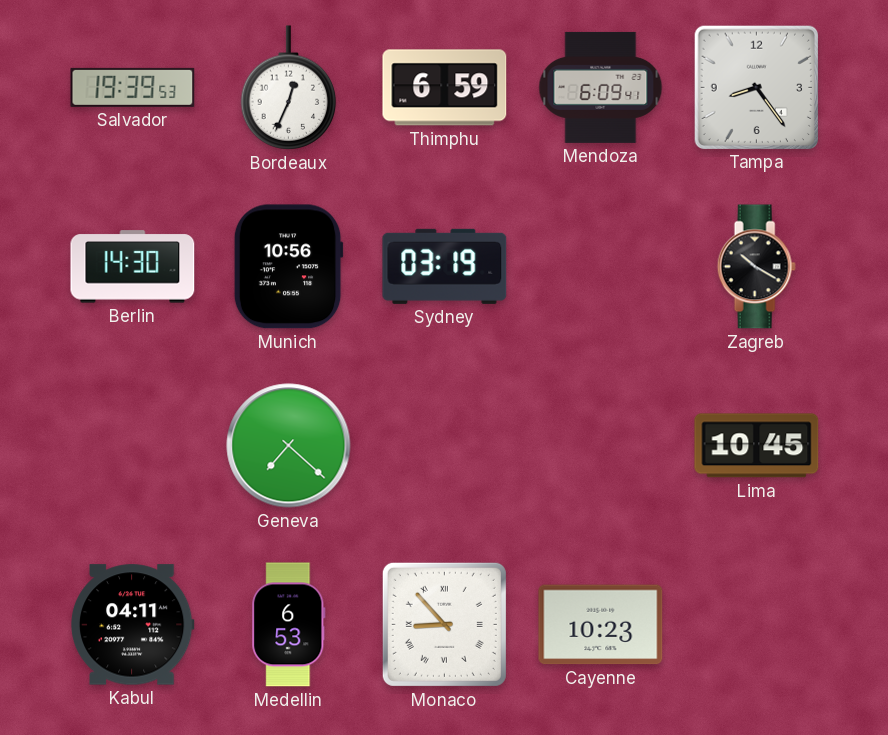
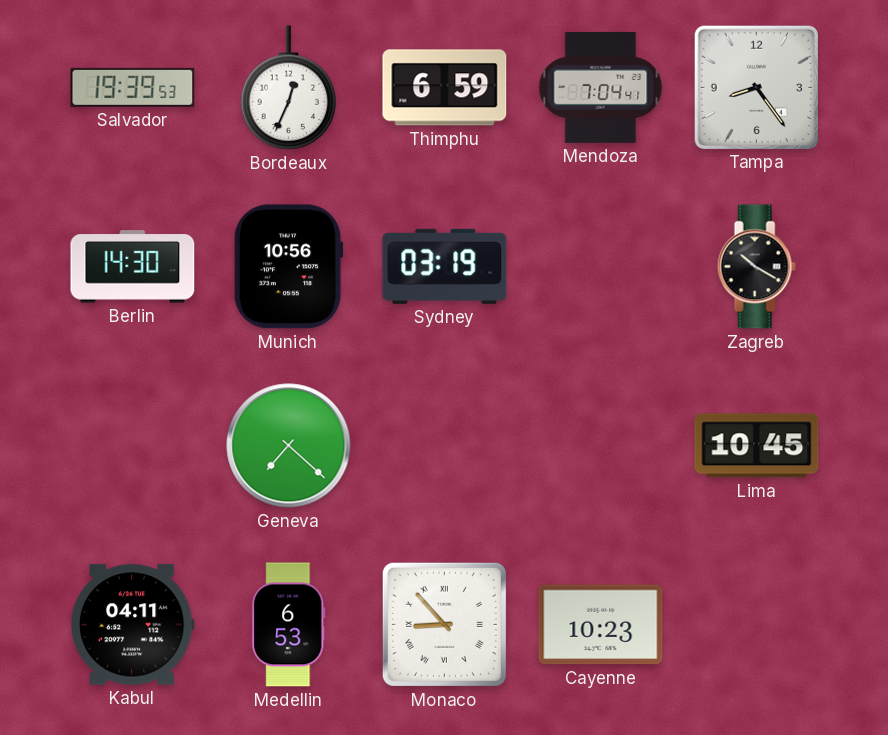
Mendoza: 6:09 -> 7:04
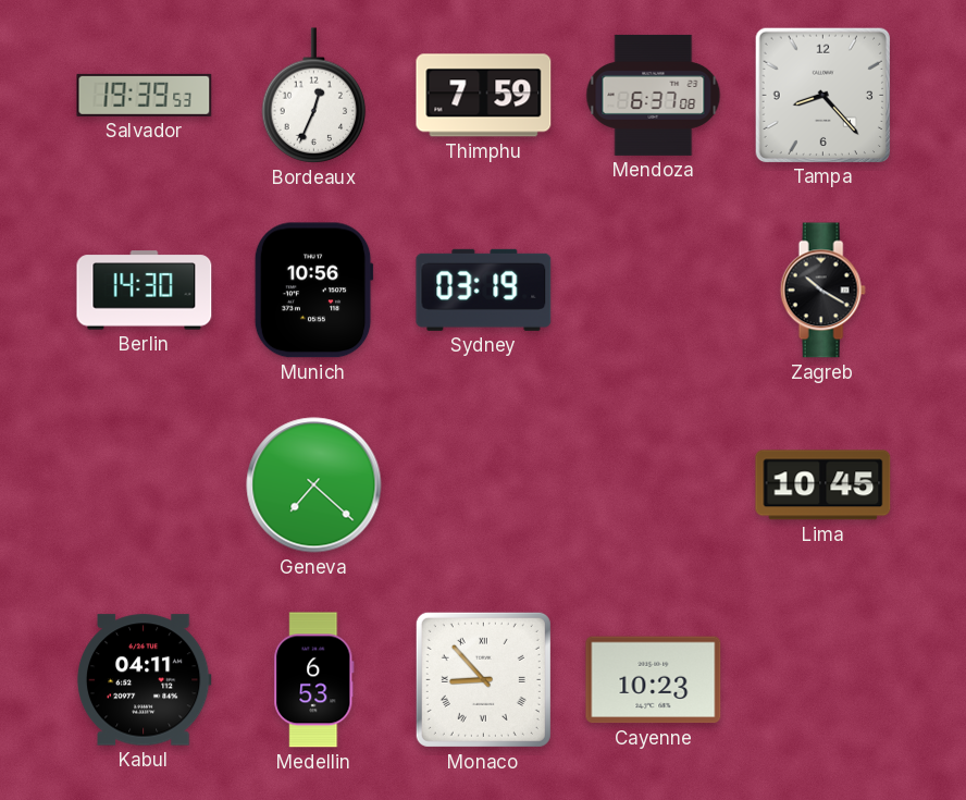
Thimphu: 6:59 -> 7:59
Mendoza: 7:04 -> 6:37
Tampa: 8:24 -> 8:23
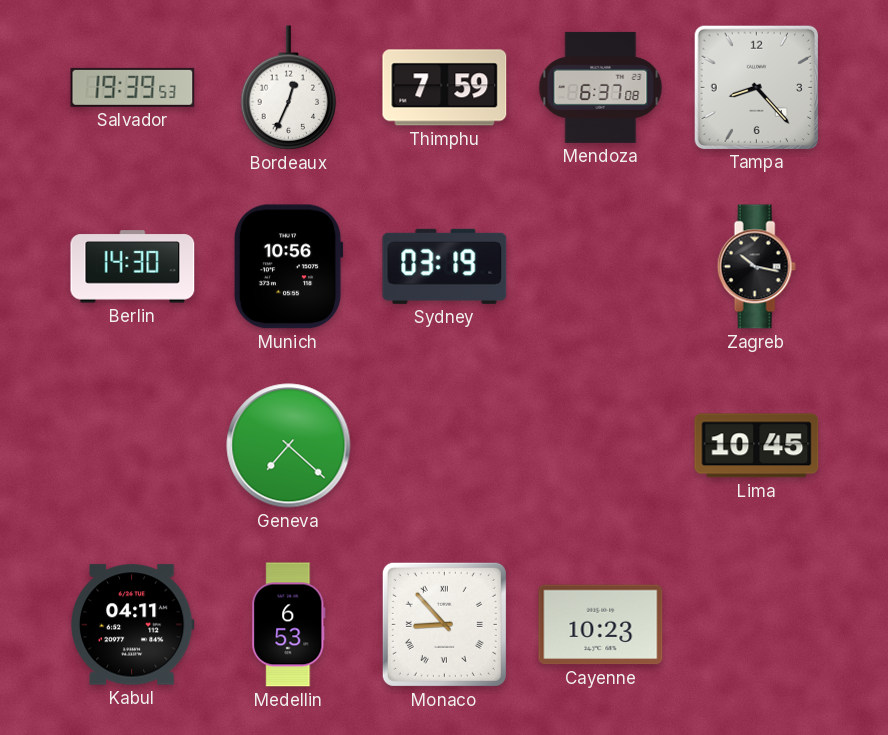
Zagreb: 10:20 -> 10:17
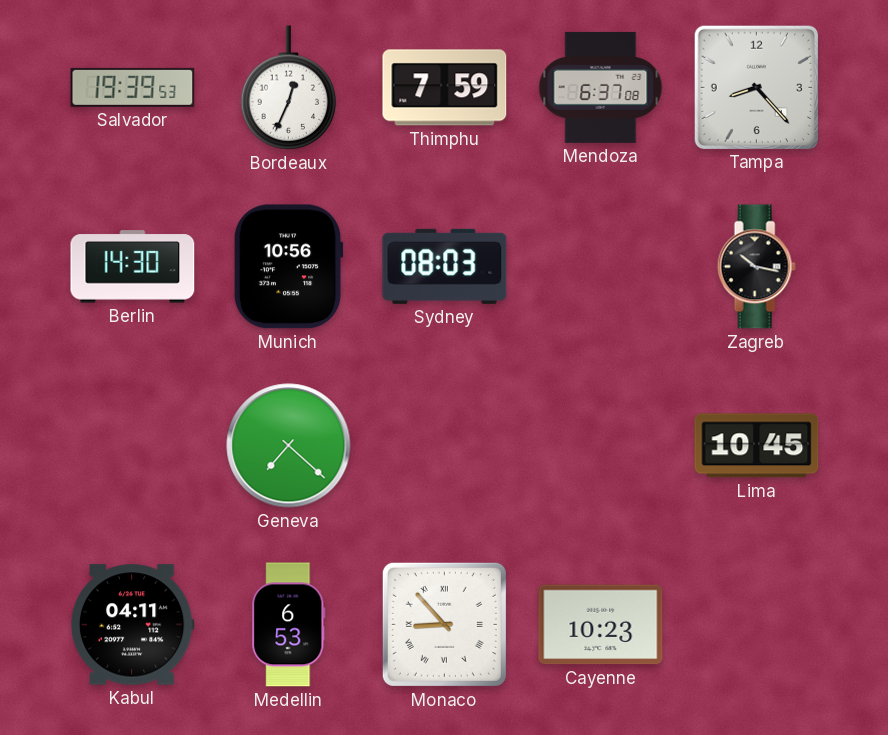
Sydney: 03:19 -> 08:03
